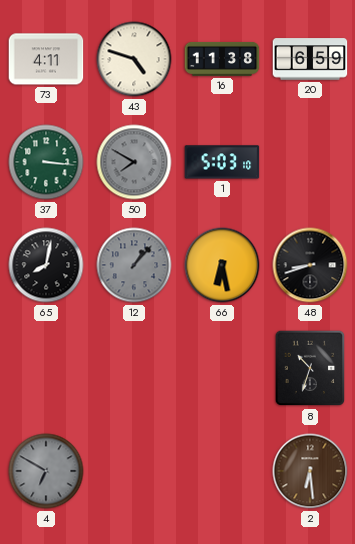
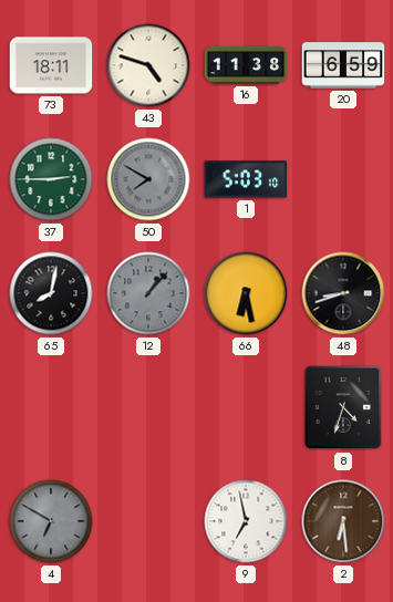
73: 4:11 -> 18:11
37: 3:16 -> 2:45
8: 10:33 -> 4:33
9: none -> 6:58
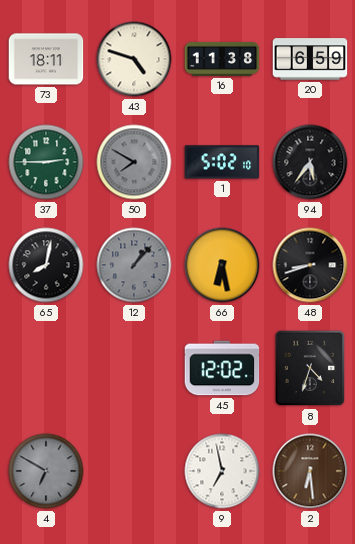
1: 5:03 -> 5:02
94: none -> 5:36
45: none -> 12:02
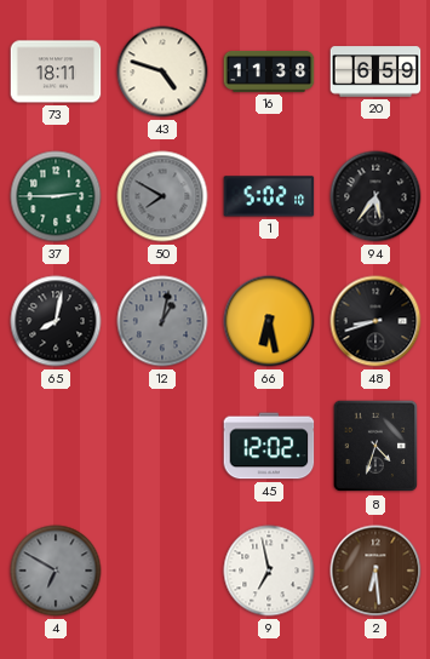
12: 1:07 -> 1:02
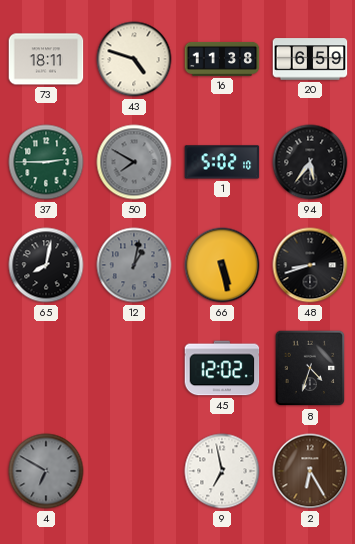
66: 6:28 -> 5:28
2: 6:29 -> 6:25
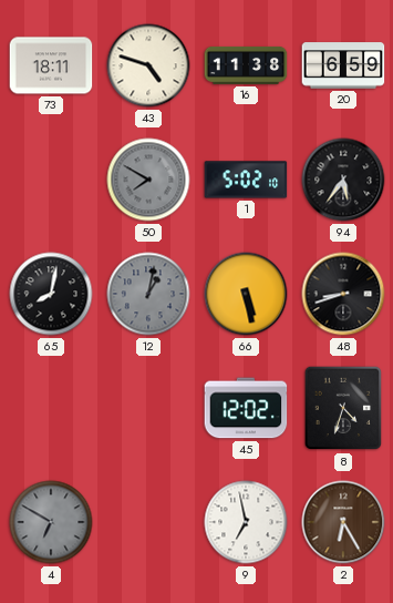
37: 2:45 -> none
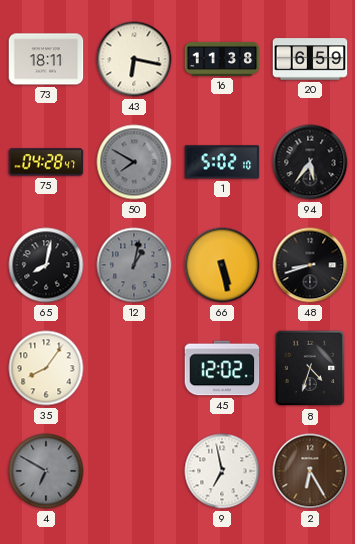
43: 4:48 -> 6:17
75: none -> 04:28
35: none -> 8:06
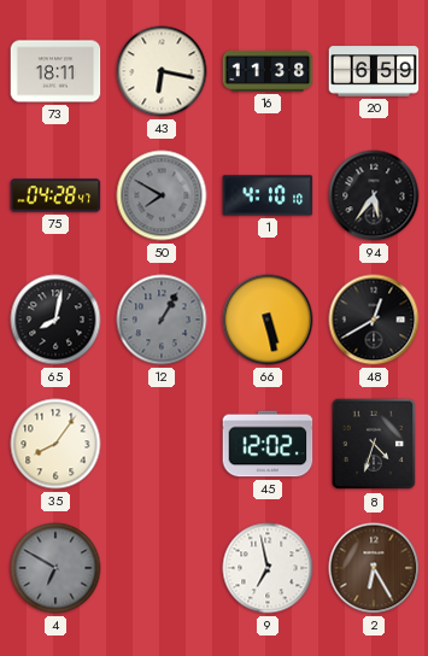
1: 5:02 -> 4:10
12: 1:02 -> 1:05
48: 8:42 -> 12:40
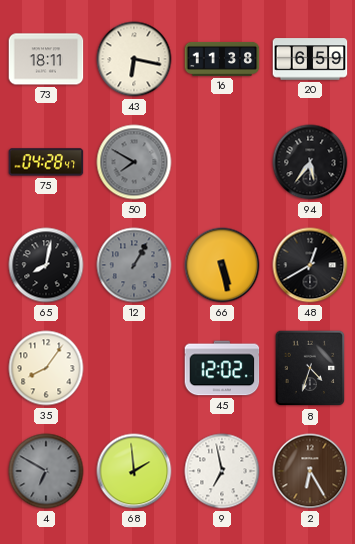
1: 4:10 -> none
68: none -> 1:59
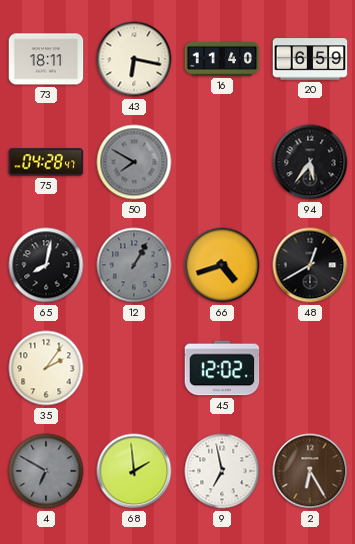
16: 11:38 -> 11:40
66: 5:28 -> 4:42
35: 8:06 -> 2:06
8: 4:33 -> none
